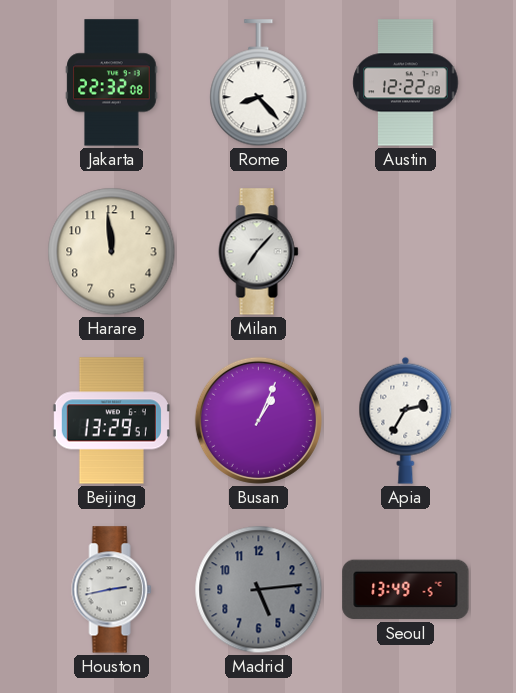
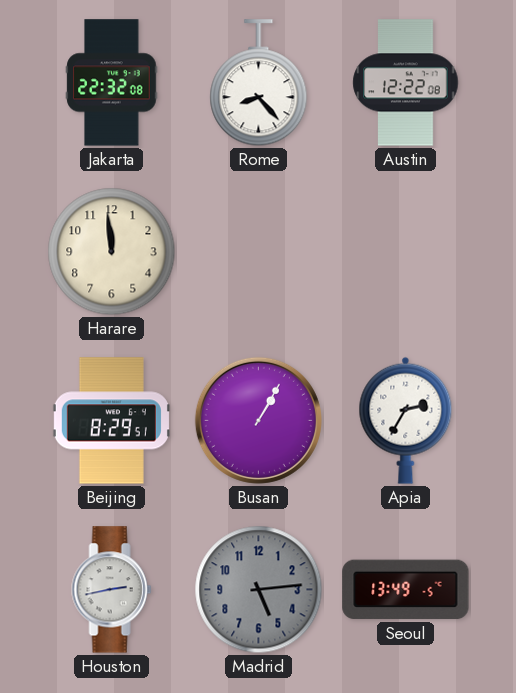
Milan: 7:07 -> none
Beijing: 13:29 -> 8:29
Busan: 1:04 -> 1:05
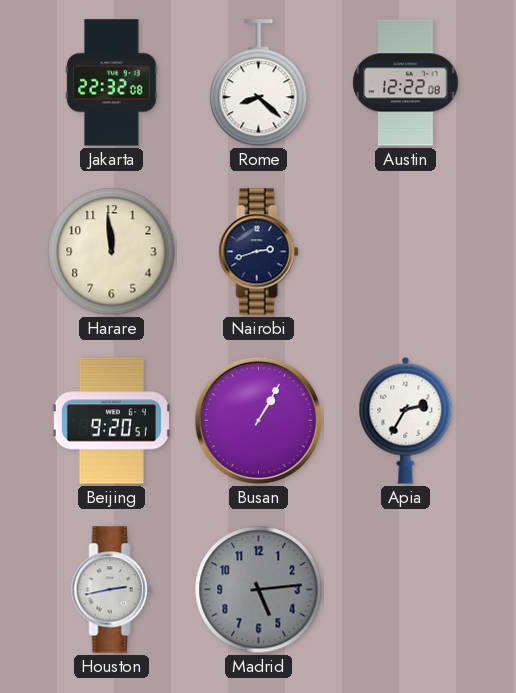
Rome: 8:23 -> 8:22
Nairobi: none -> 2:42
Beijing: 8:29 -> 9:20
Seoul: 13:49 -> none
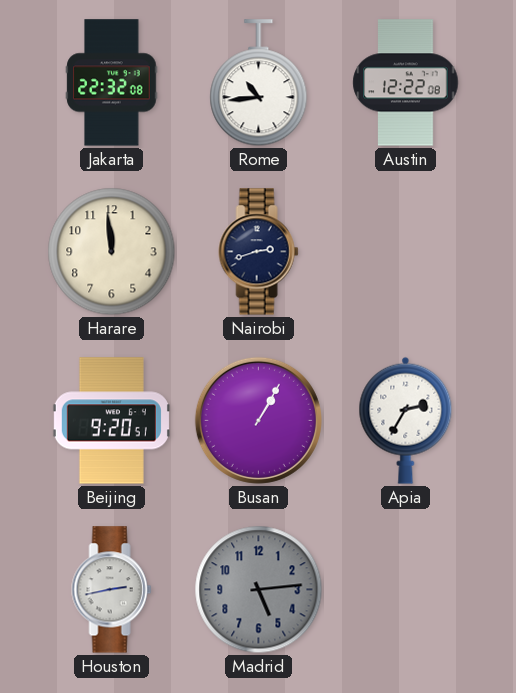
Rome: 8:22 -> 10:44
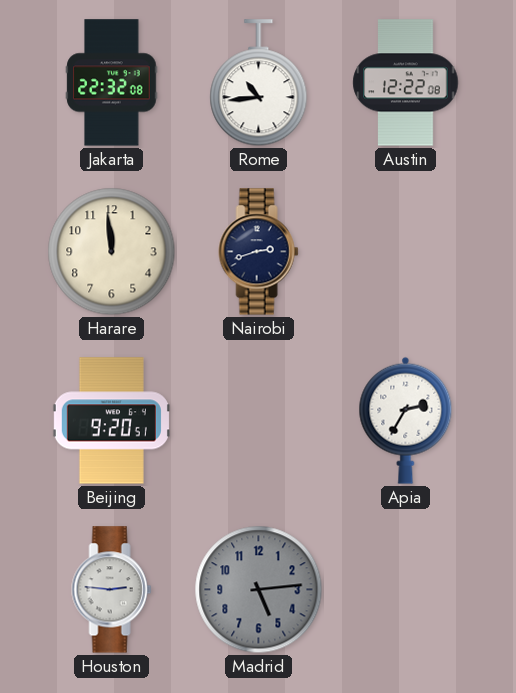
Busan: 1:05 -> none
Houston: 2:43 -> 2:46
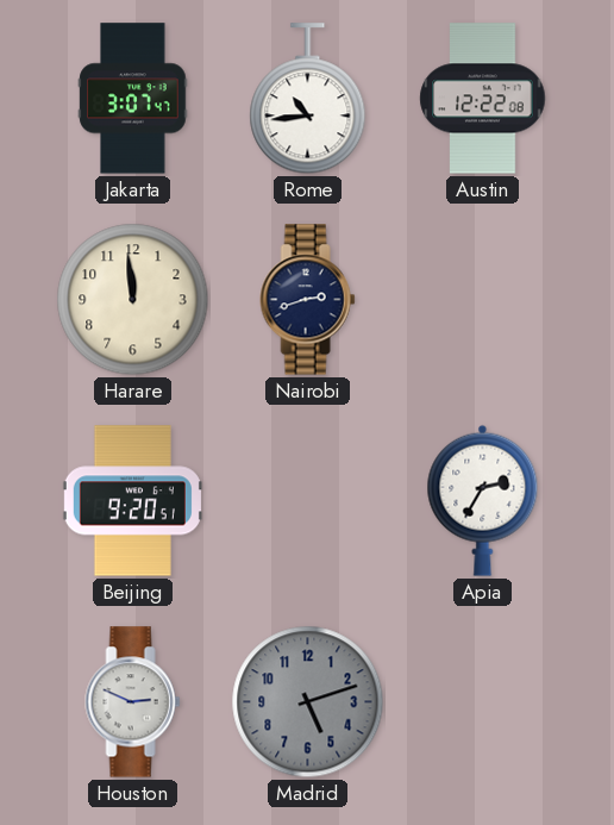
Jakarta: 22:32 -> 3:07
Houston: 2:46 -> 2:49
Madrid: 5:14 -> 5:12
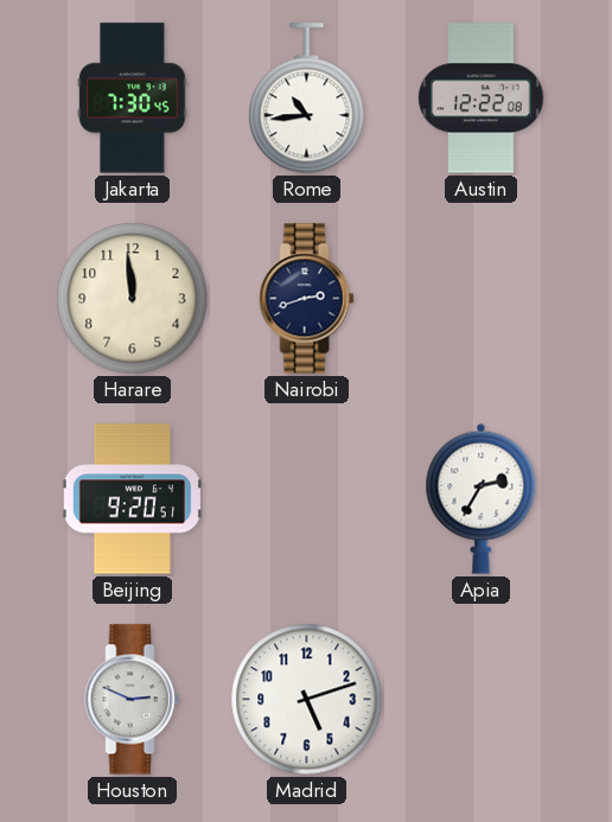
Jakarta: 3:07 -> 7:30
Madrid dial: grey -> white
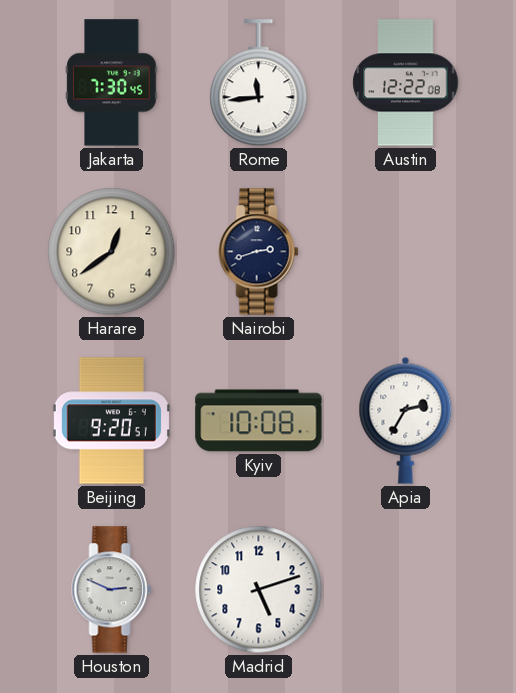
Rome: 10:44 -> 11:44
Harare: 11:59 -> 12:39
Kyiv: none -> 10:08
